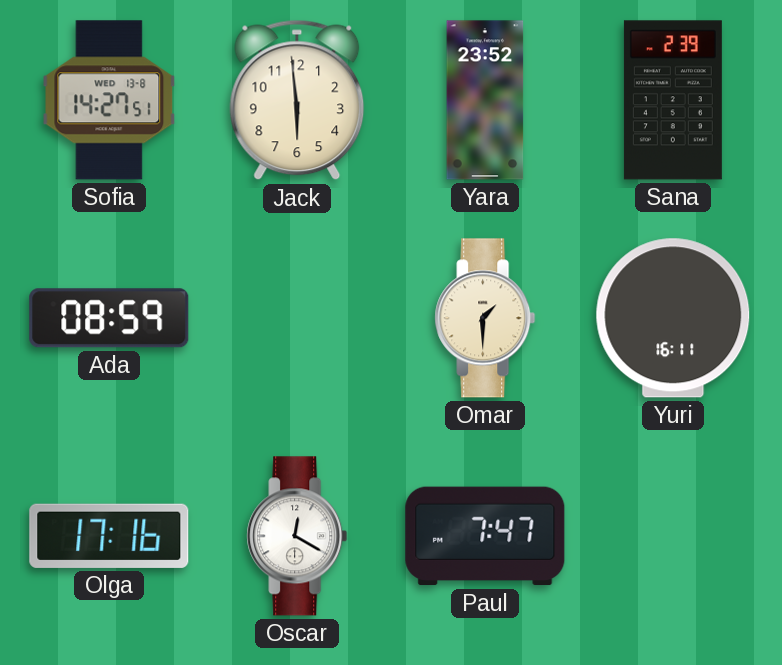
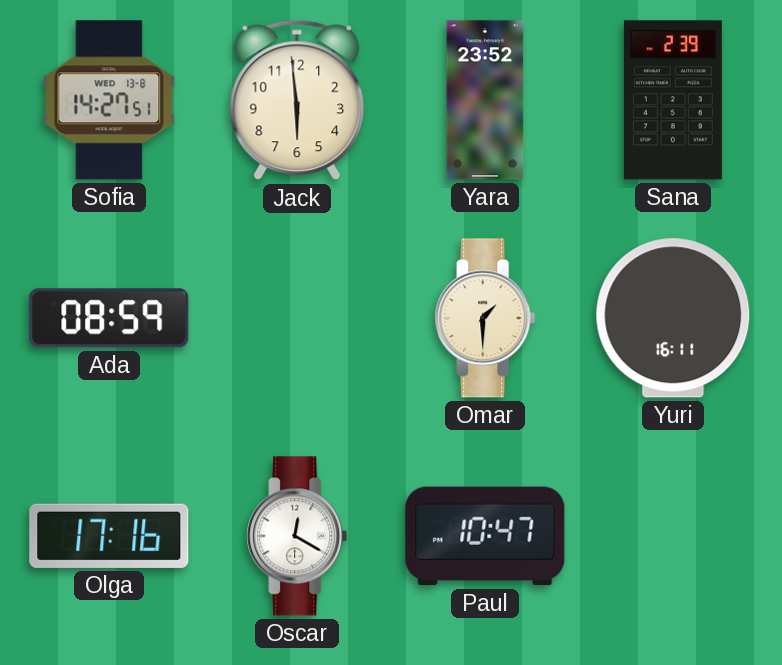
Paul: 7:47 -> 10:47
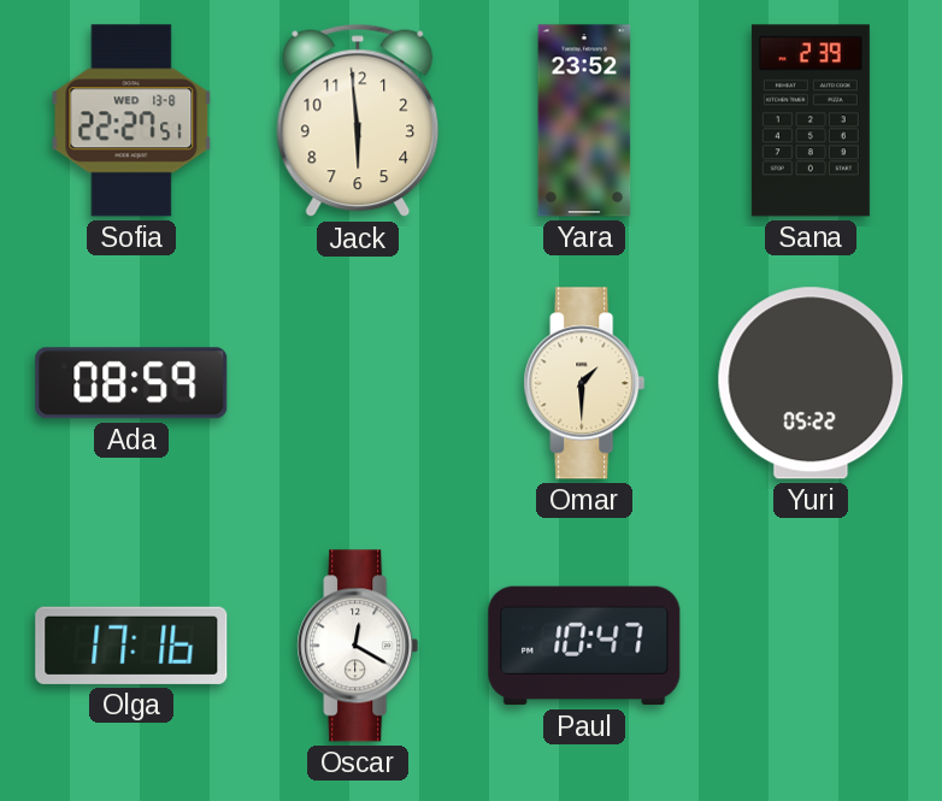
Sofia: 14:27 -> 22:27
Yuri: 16:11 -> 05:22
